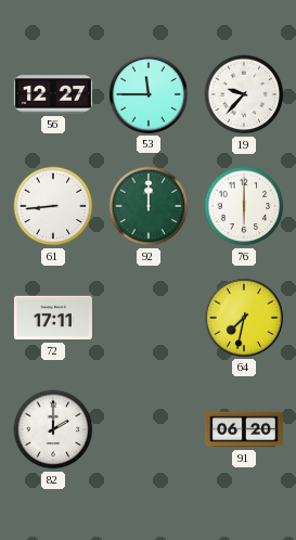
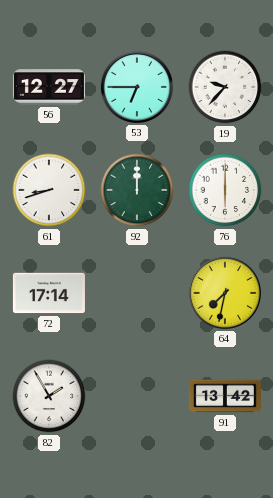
53: 11:45 -> 6:45
61: 8:44 -> 8:42
72: 17:11 -> 17:14
82: 2:00 -> 1:55
91: 06:20 -> 13:42
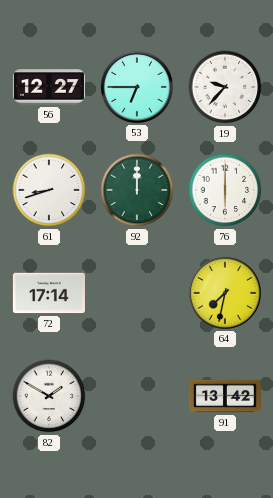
82: 1:55 -> 1:50
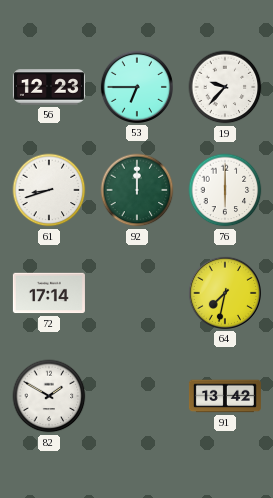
56: 12:27 -> 12:23
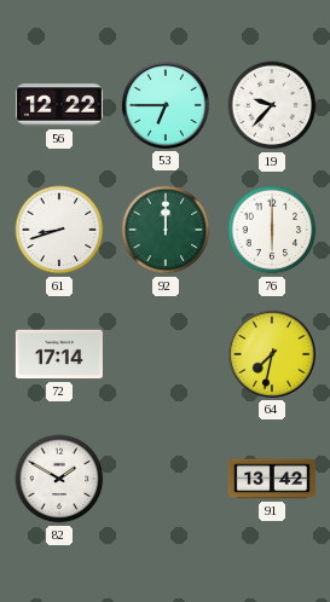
56: 12:23 -> 12:22
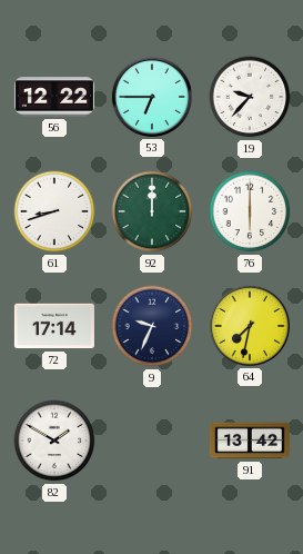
9: none -> 9:34
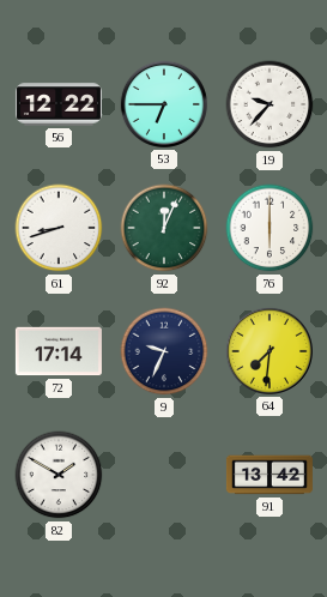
92: 12:00 -> 12:04
64: 7:32 -> 7:31
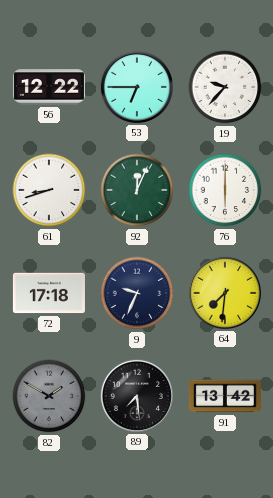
72: 17:14 -> 17:18
82 dial: white -> grey
89: none -> 7:29
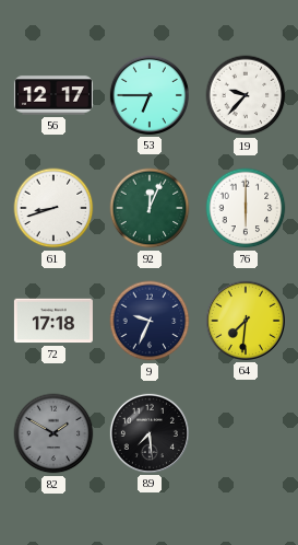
56: 12:22 -> 12:17
91: 13:42 -> none
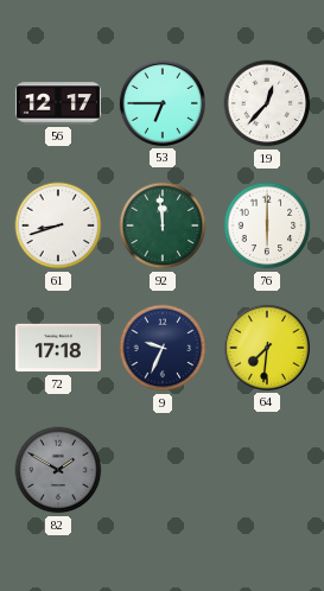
19: 9:37 -> 12:37
92: 12:04 -> 11:59
89: 7:29 -> none
